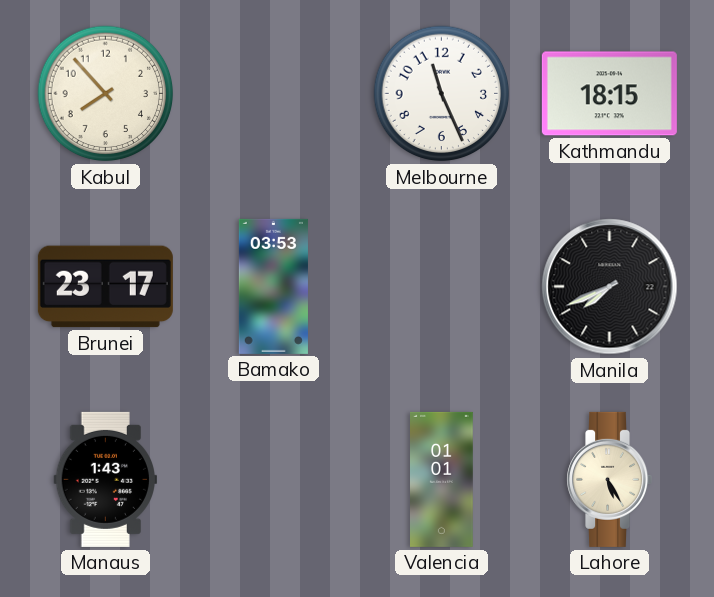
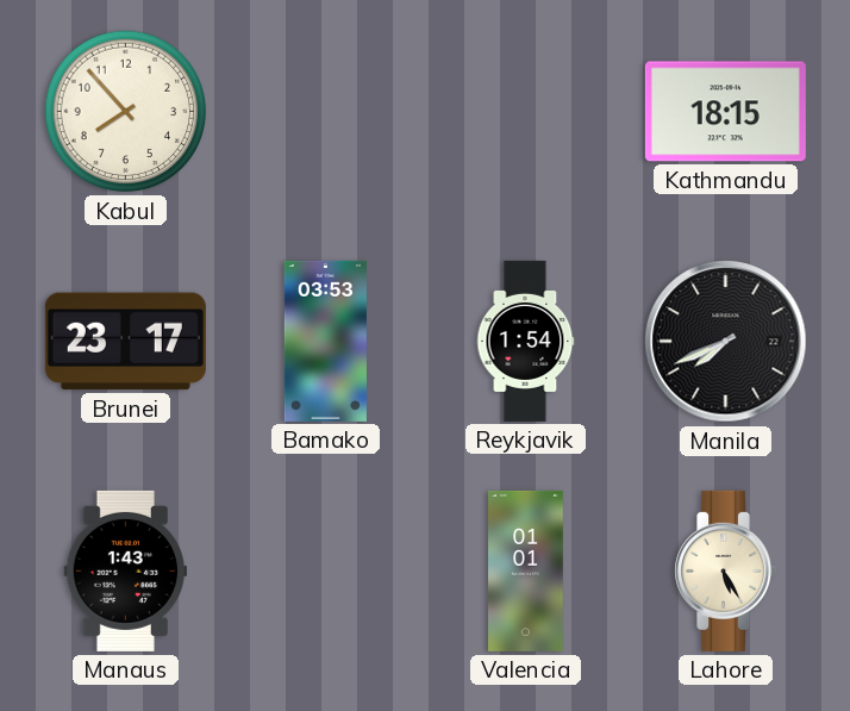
Melbourne: 11:26 -> none
Reykjavik: none -> 1:54
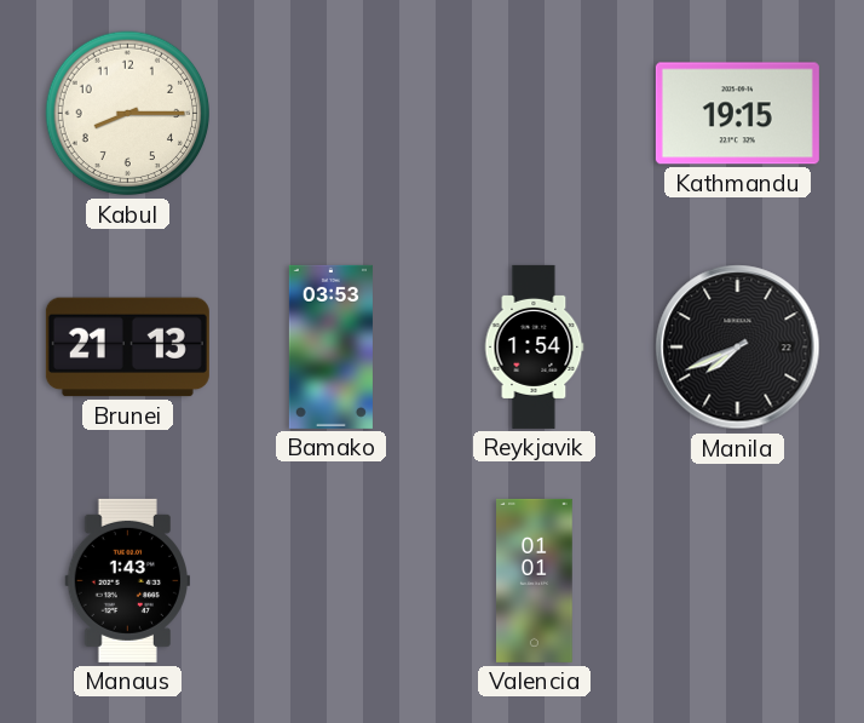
Kabul: 7:53 -> 8:15
Kathmandu: 18:15 -> 19:15
Brunei: 23:17 -> 21:13
Lahore: 5:25 -> none
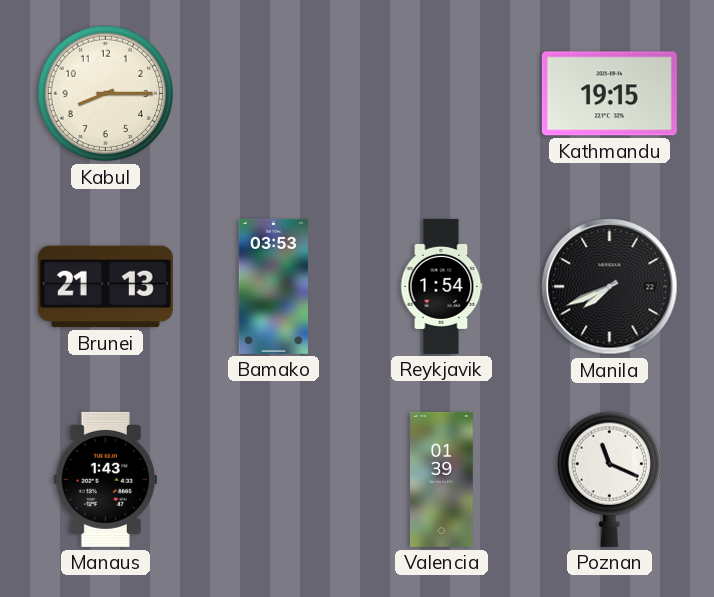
Valencia: 01:01 -> 01:39
Poznan: none -> 11:19
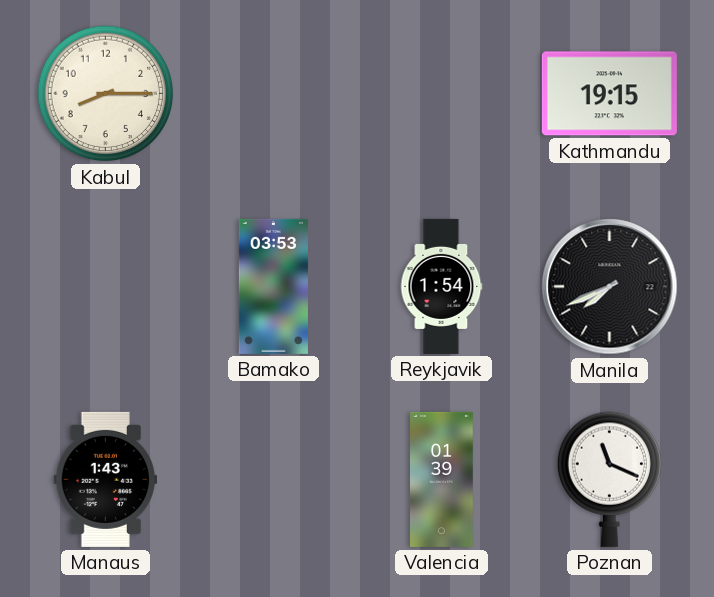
Brunei: 21:13 -> none
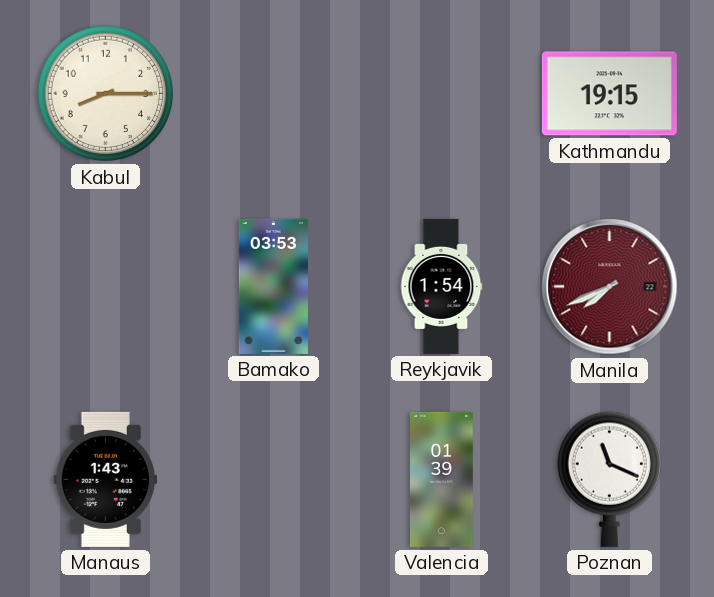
Manila dial: black -> burgundy
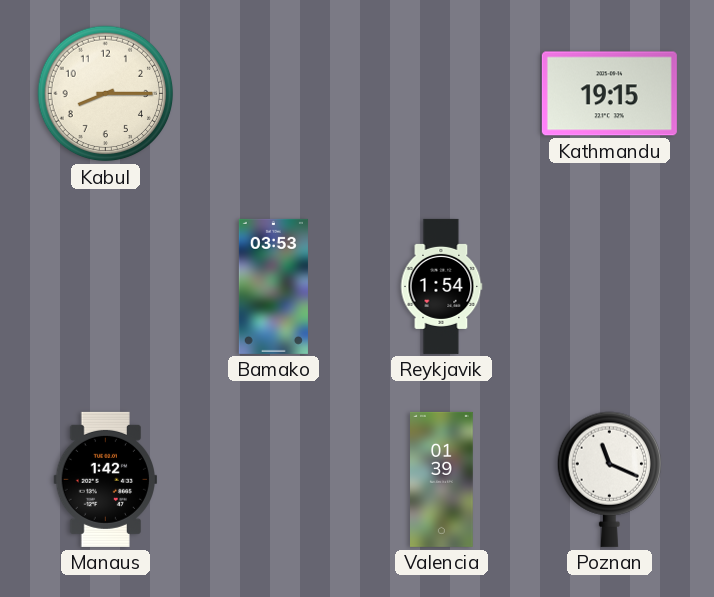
Manila: 7:41 -> none
Manaus: 1:43 -> 1:42
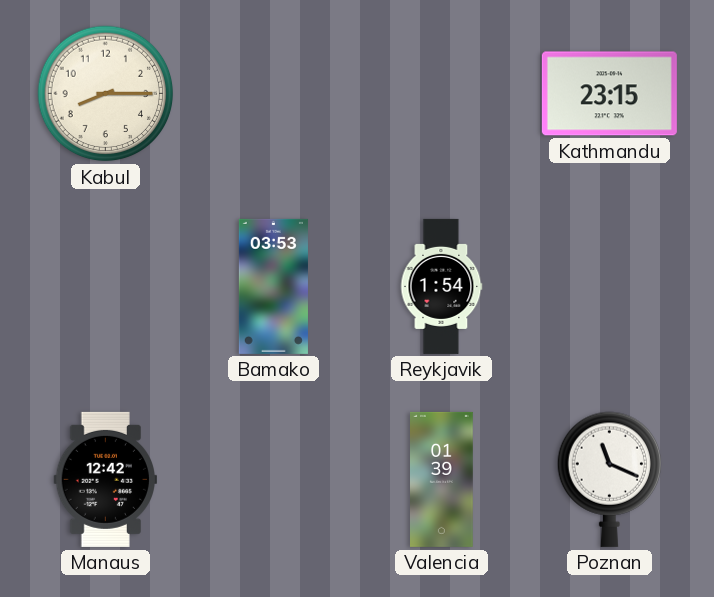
Kathmandu: 19:15 -> 23:15
Manaus: 1:42 -> 12:42
